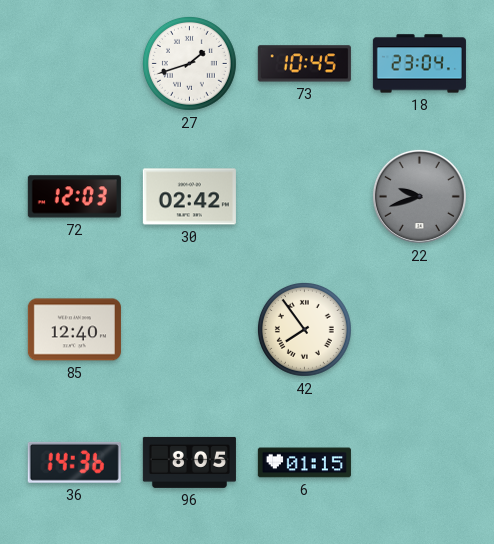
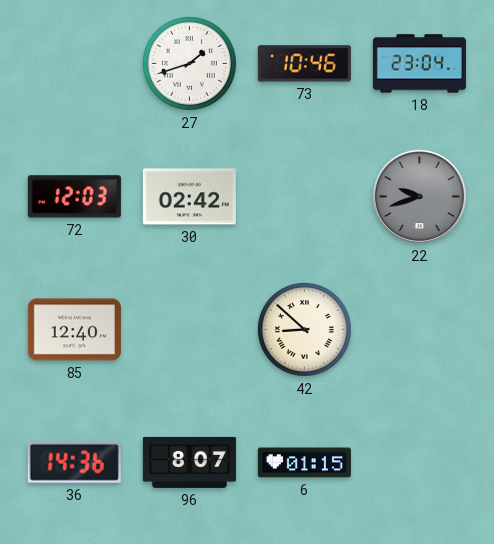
73: 10:45 -> 10:46
42: 7:54 -> 8:52
96: 8:05 -> 8:07
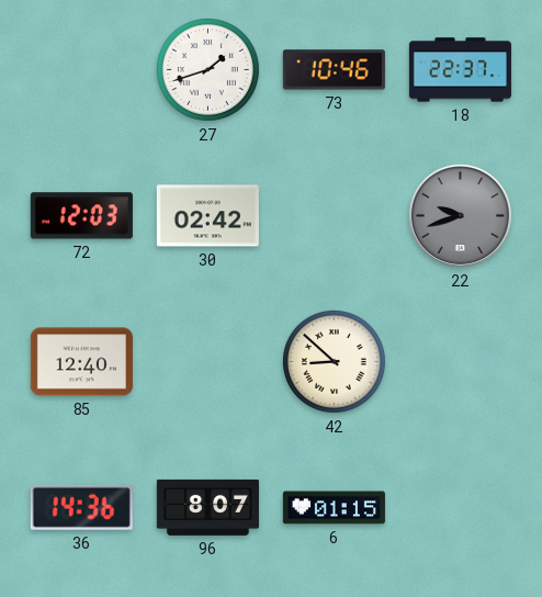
18: 23:04 -> 22:37
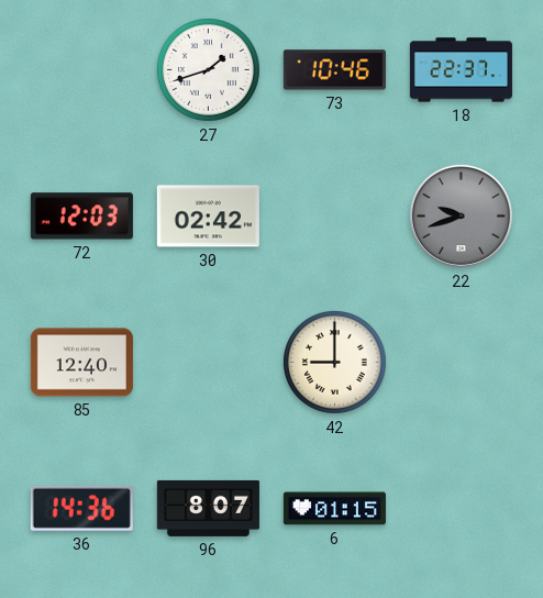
42: 8:52 -> 9:00
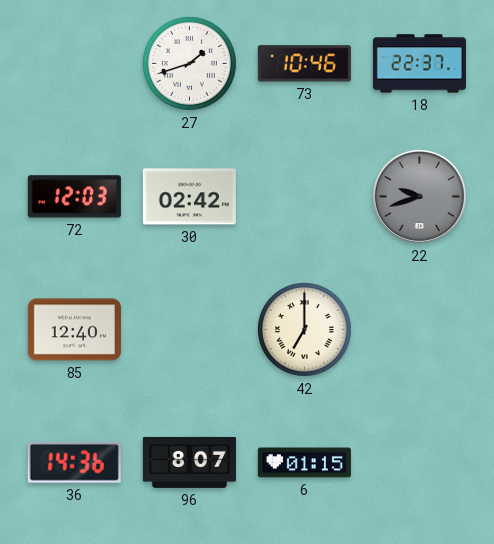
42: 9:00 -> 7:00
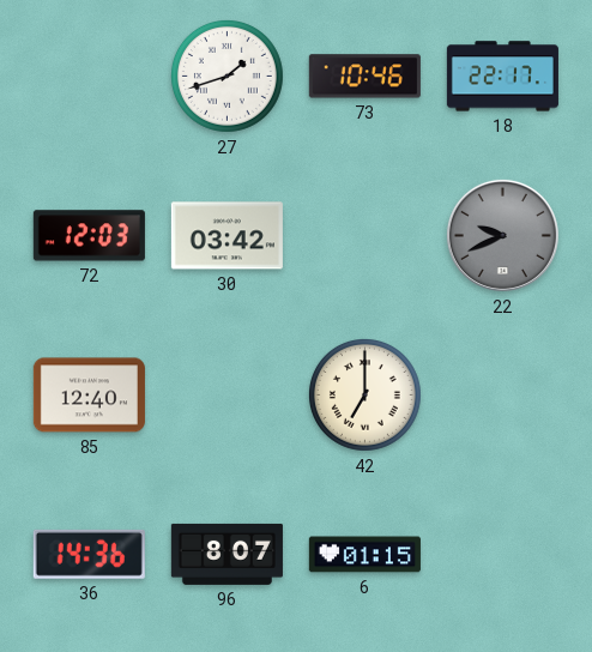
18: 22:37 -> 22:17
30: 02:42 -> 03:42
22: 9:42 -> 9:41
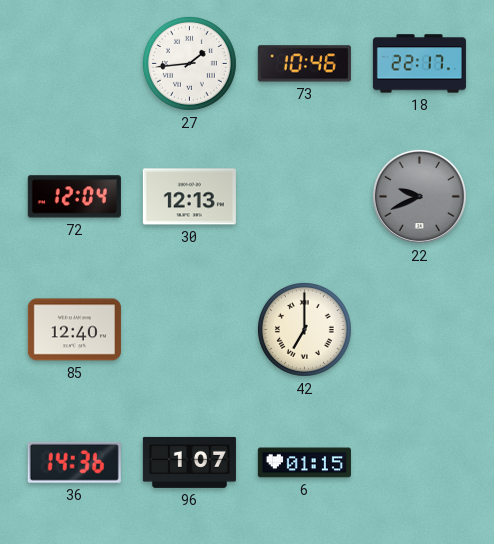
27: 1:42 -> 1:44
72: 12:03 -> 12:04
30: 03:42 -> 12:13
96: 8:07 -> 1:07
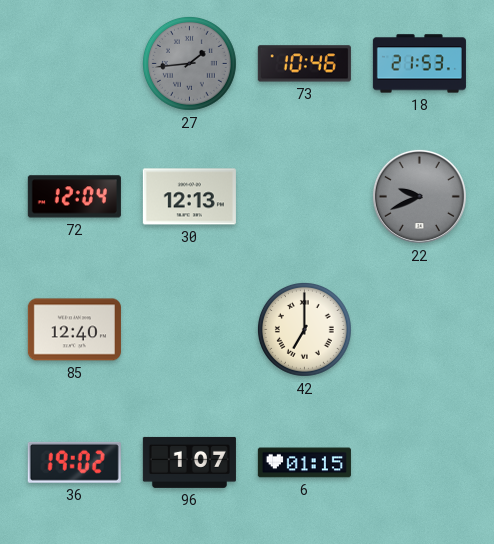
27 dial: white -> grey
18: 22:17 -> 21:53
36: 14:36 -> 19:02
